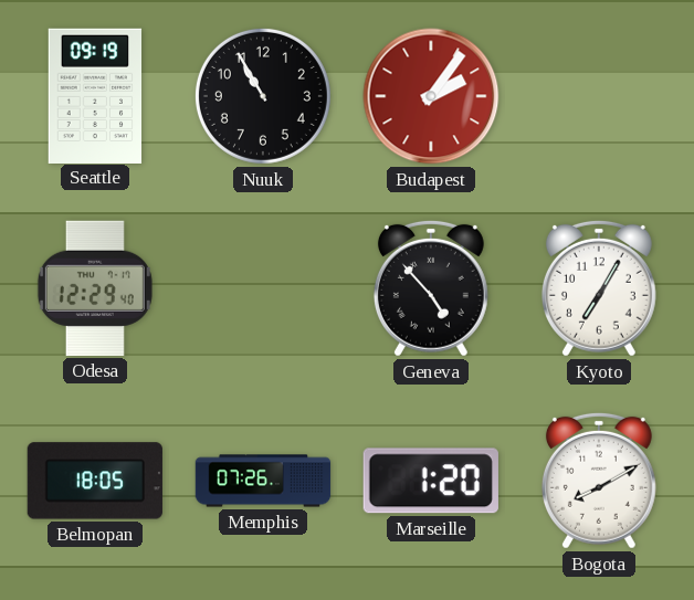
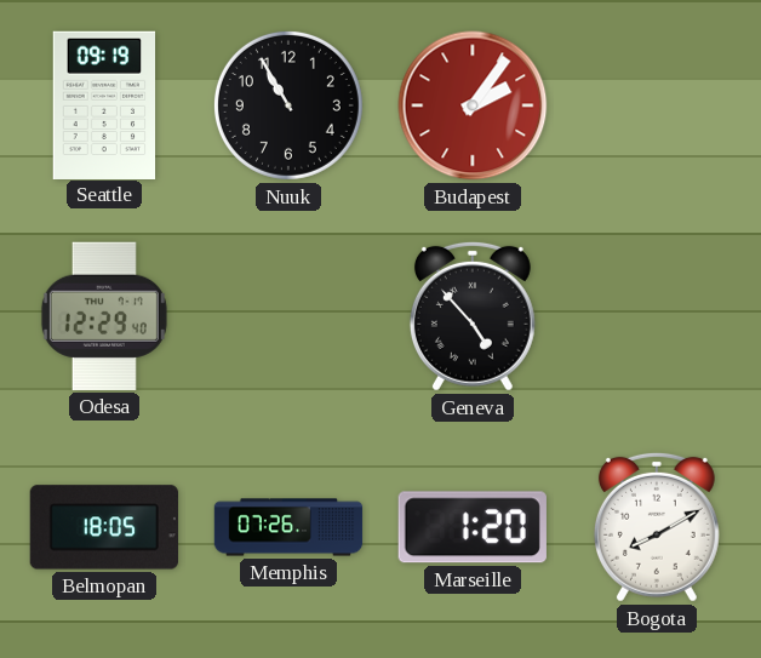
Kyoto: 7:05 -> none
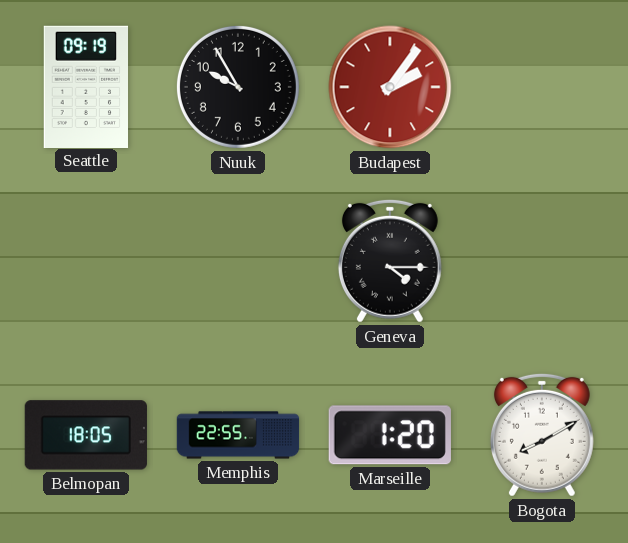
Nuuk: 10:55 -> 9:55
Odesa: 12:29 -> none
Geneva: 4:53 -> 4:15
Memphis: 07:26 -> 22:55
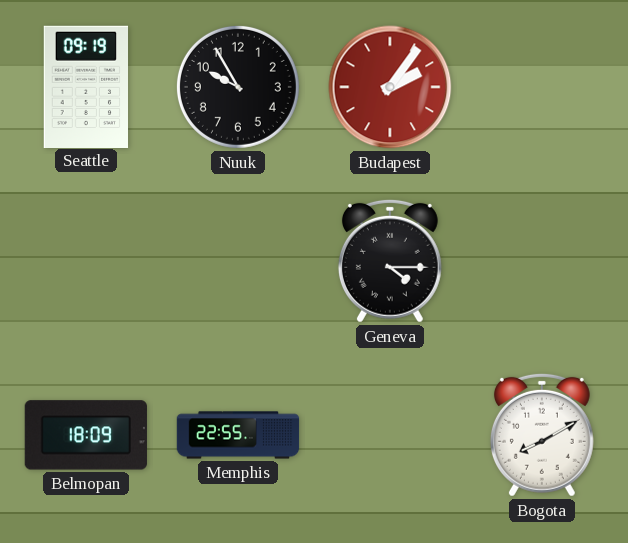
Belmopan: 18:05 -> 18:09
Marseille: 1:20 -> none
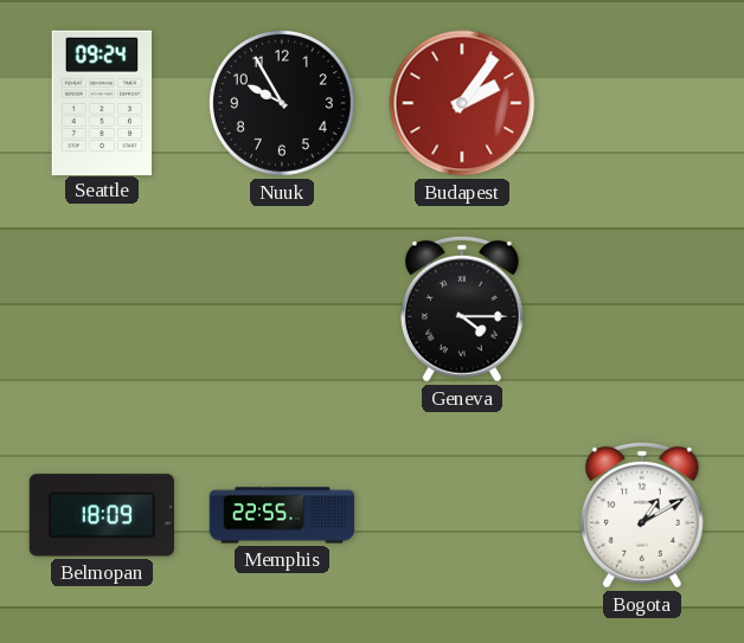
Seattle: 09:19 -> 09:24
Bogota: 8:10 -> 1:10
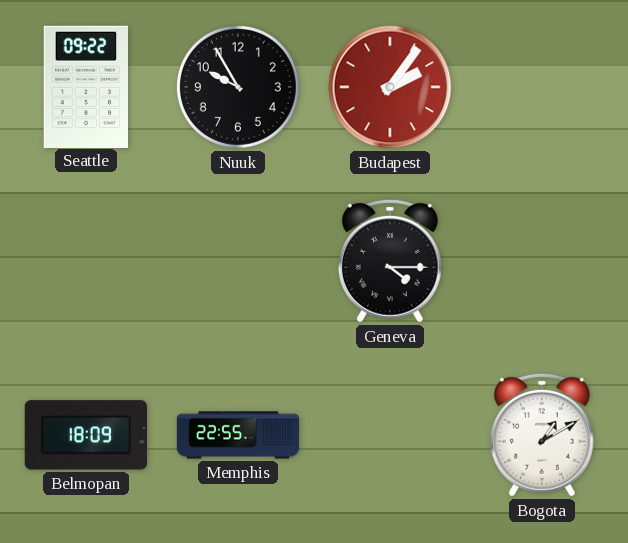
Seattle: 09:24 -> 09:22
